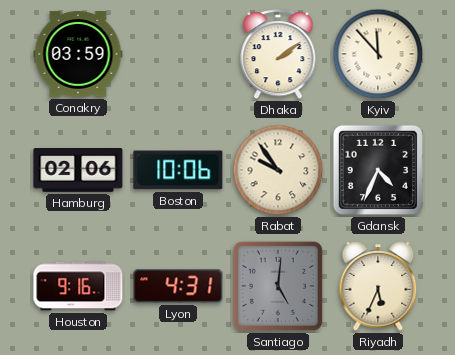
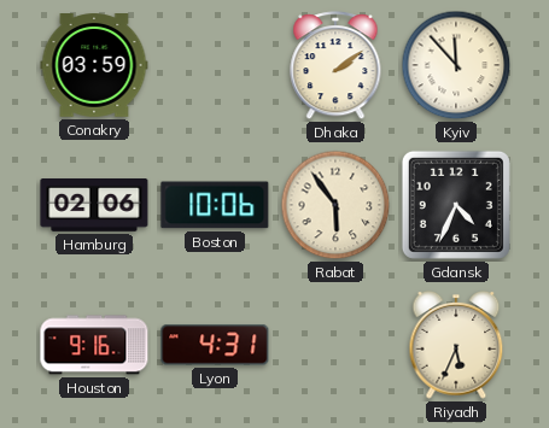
Rabat: 9:54 -> 5:54
Santiago: 5:01 -> none
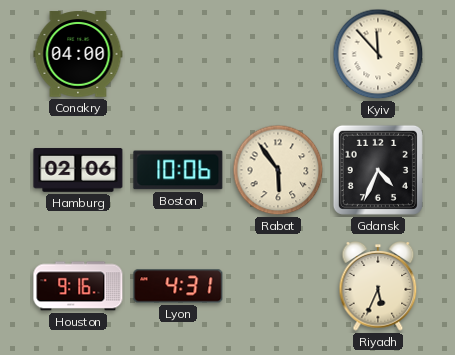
Conakry: 03:59 -> 04:00
Dhaka: 2:09 -> none
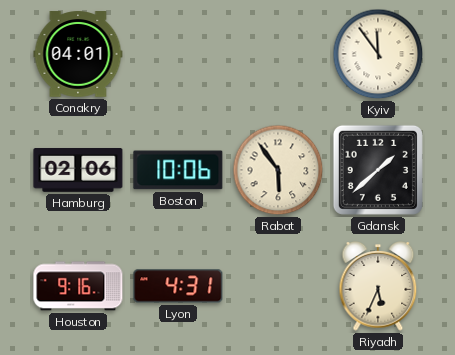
Conakry: 04:00 -> 04:01
Kyiv: 11:53 -> 11:54
Gdansk: 4:34 -> 1:38
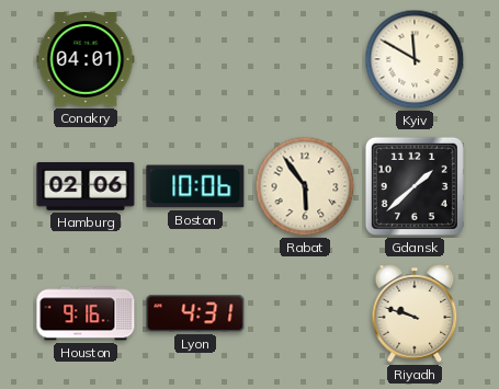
Kyiv: 11:54 -> 11:50
Riyadh: 5:34 -> 9:48
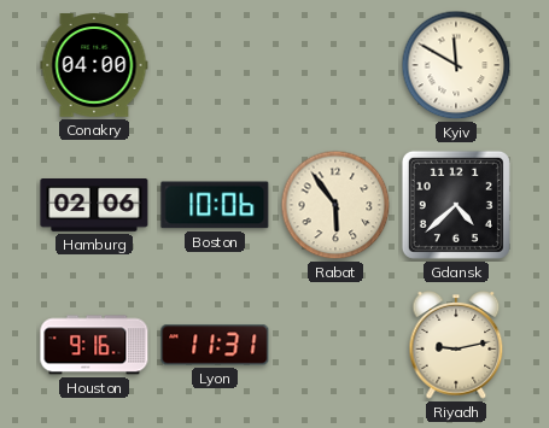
Conakry: 04:01 -> 04:00
Gdansk: 1:38 -> 4:38
Lyon: 4:31 -> 11:31
Riyadh: 9:48 -> 9:13
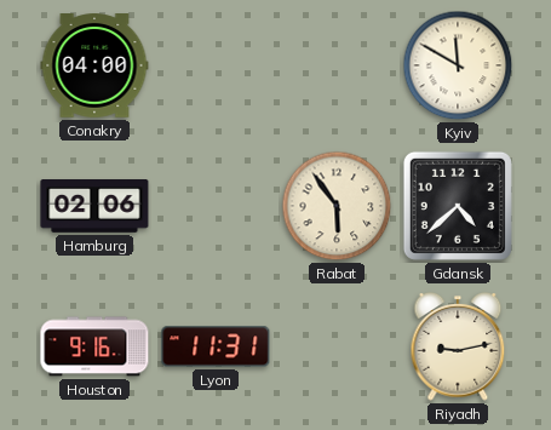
Boston: 10:06 -> none
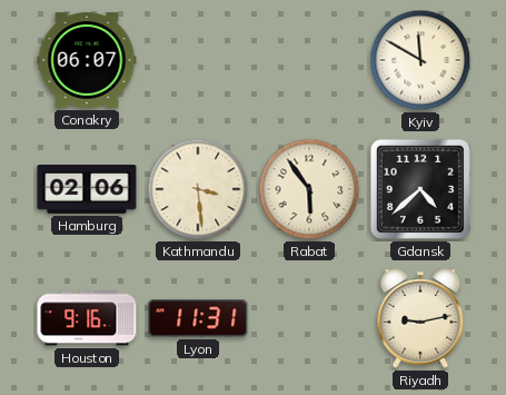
Conakry: 04:00 -> 06:07
Kathmandu: none -> 3:29
